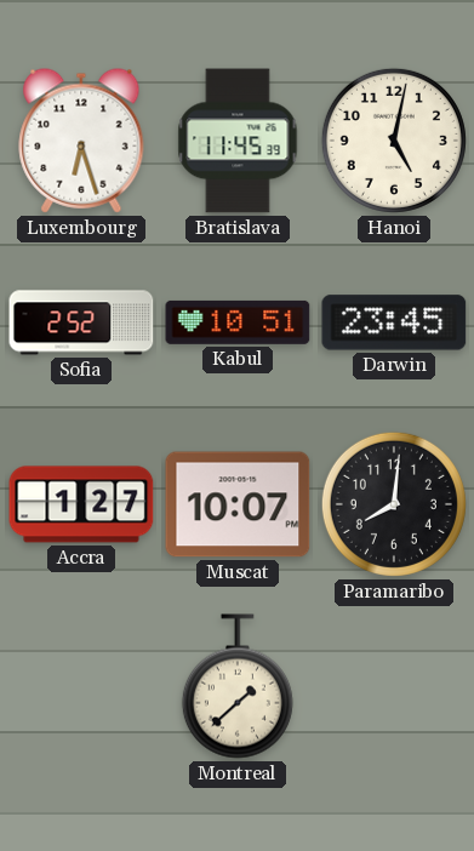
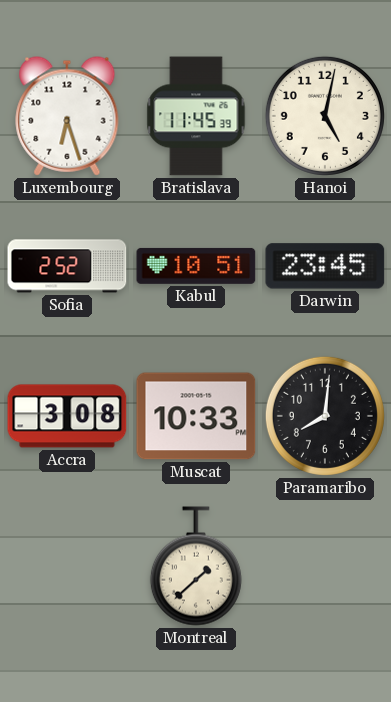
Accra: 1:27 -> 3:08
Muscat: 10:07 -> 10:33
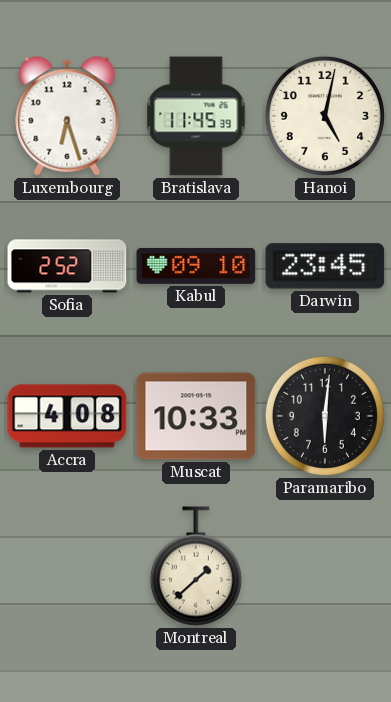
Kabul: 10:51 -> 09:10
Accra: 3:08 -> 4:08
Paramaribo: 8:01 -> 6:01
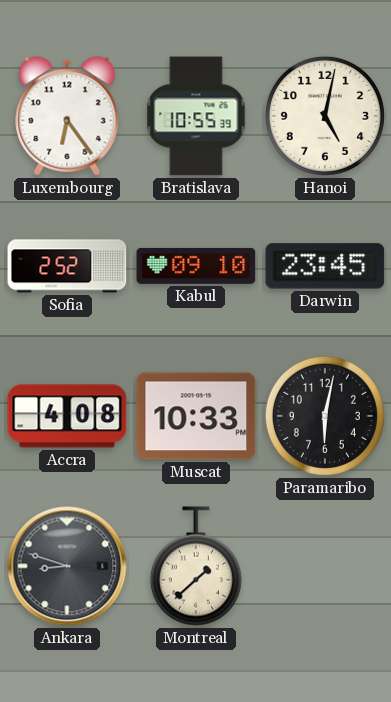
Luxembourg: 6:27 -> 6:24
Bratislava: 11:45 -> 10:55
Paramaribo: 6:01 -> 6:02
Ankara: none -> 8:48
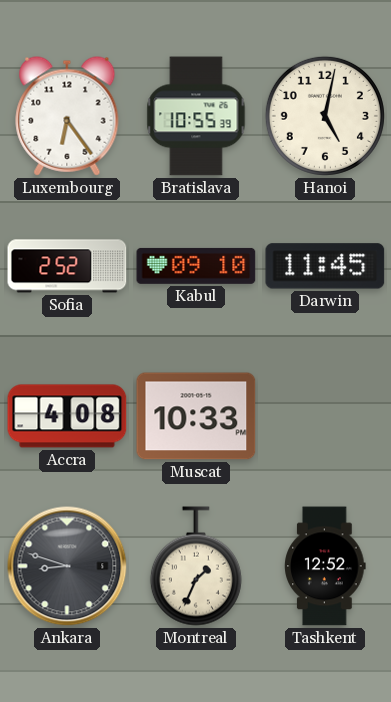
Darwin: 23:45 -> 11:45
Paramaribo: 6:02 -> none
Montreal: 1:38 -> 1:34
Tashkent: none -> 12:52
